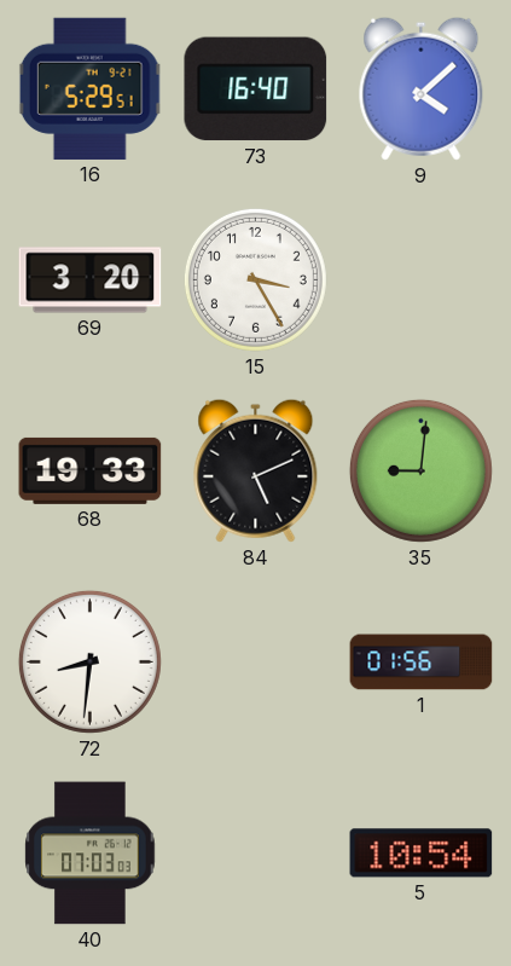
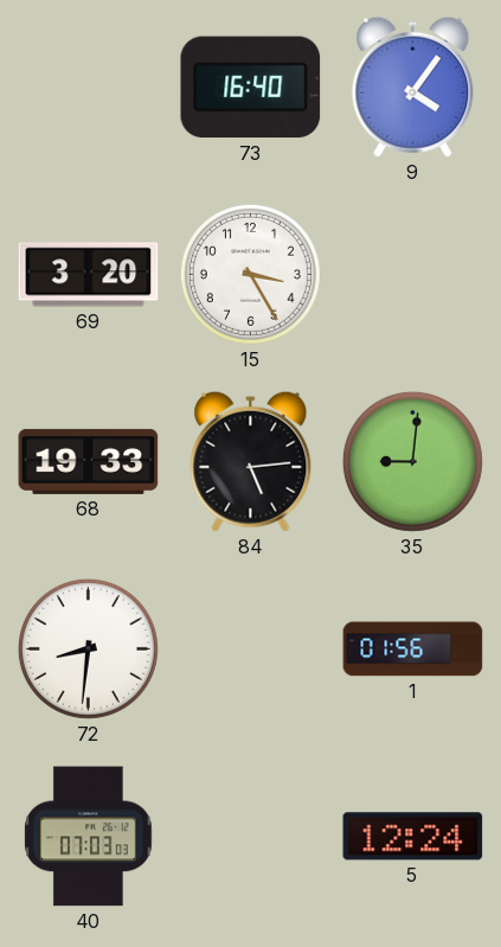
16: 5:29 -> none
9: 4:08 -> 4:06
84: 5:11 -> 5:14
5: 10:54 -> 12:24
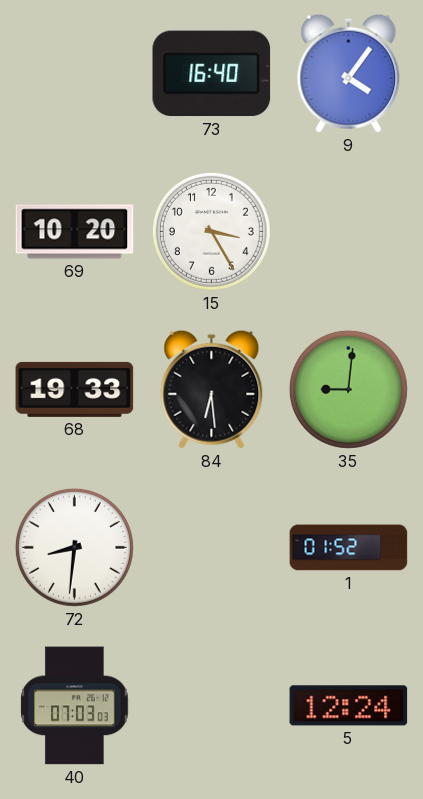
69: 3:20 -> 10:20
84: 5:14 -> 6:29
1: 01:56 -> 01:52
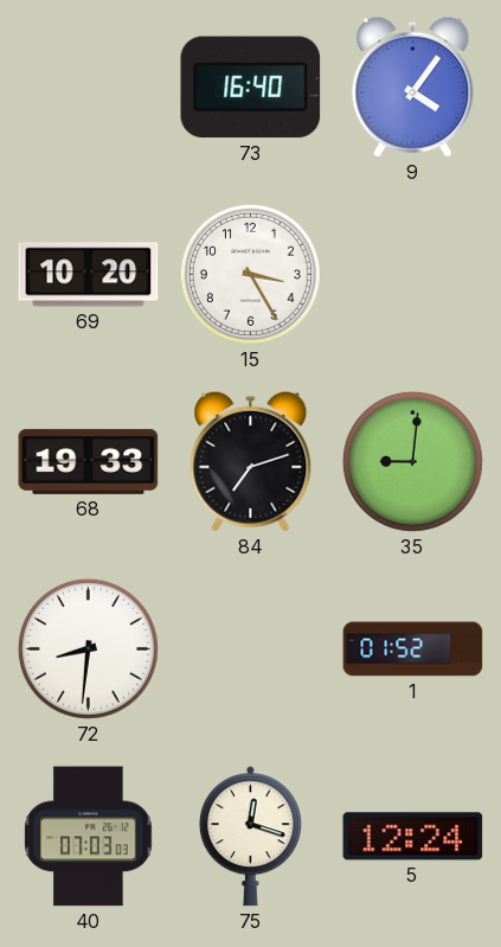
84: 6:29 -> 7:12
75: none -> 12:18
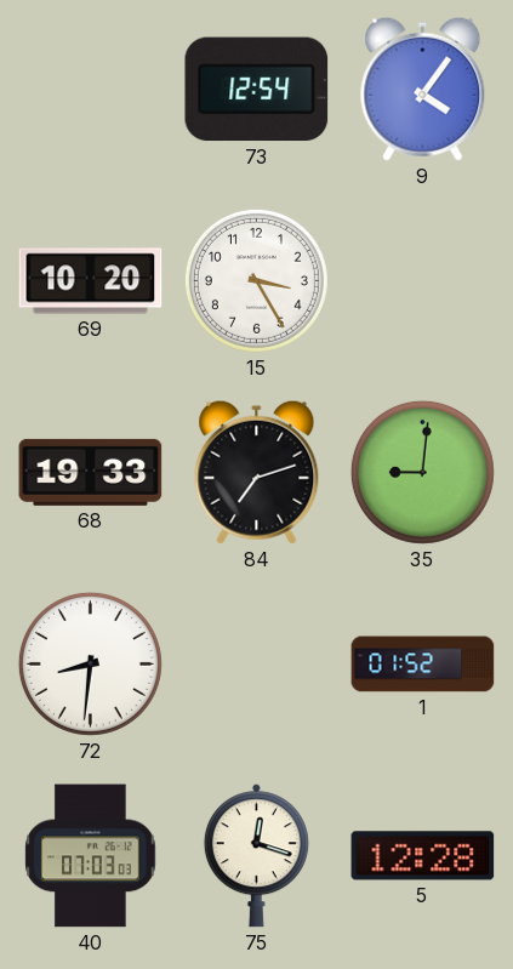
73: 16:40 -> 12:54
5: 12:24 -> 12:28
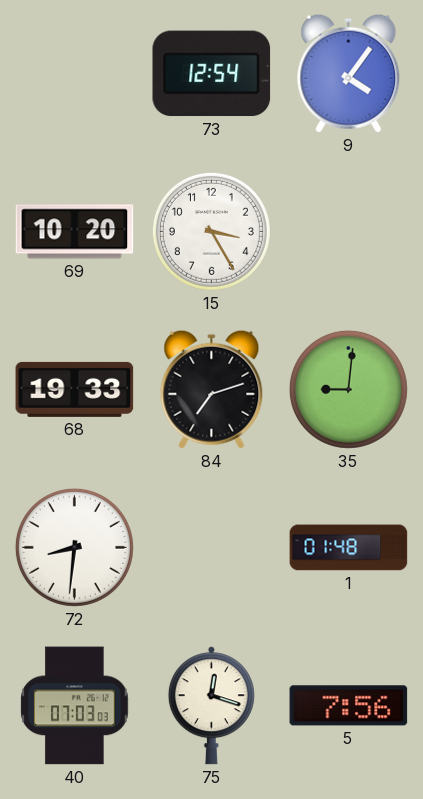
1: 01:52 -> 01:48
5: 12:28 -> 7:56
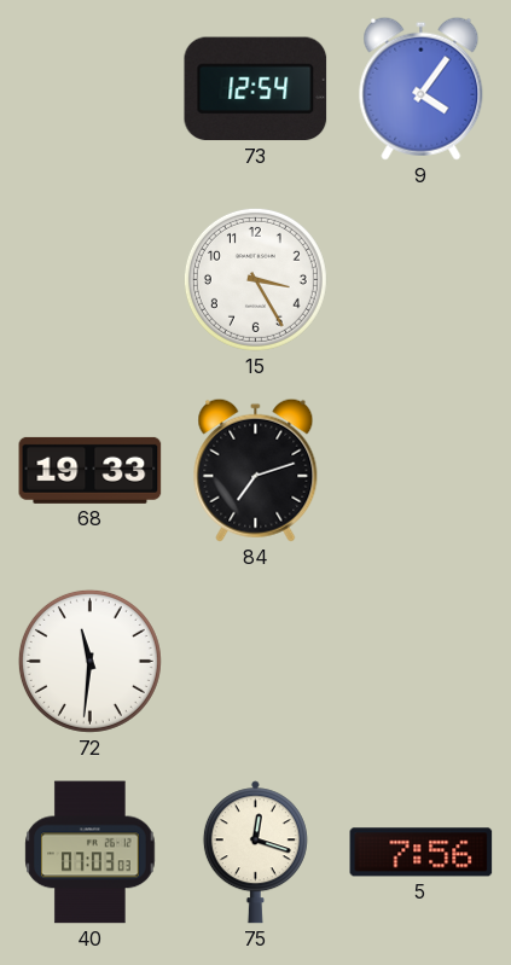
69: 10:20 -> none
35: 9:01 -> none
72: 8:31 -> 11:31
1: 01:48 -> none
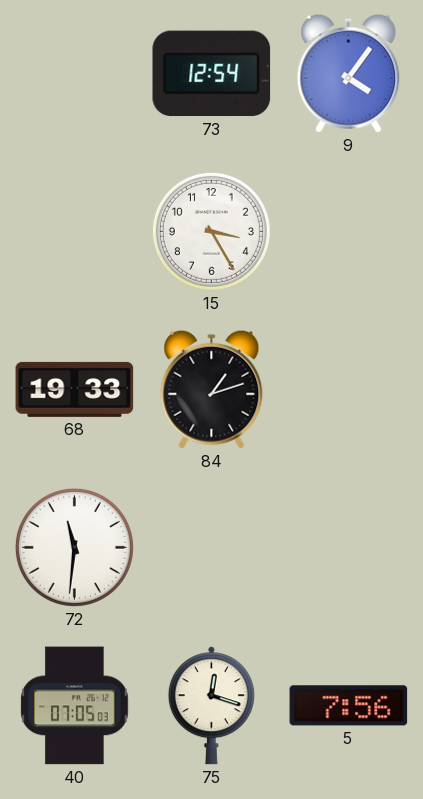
84: 7:12 -> 1:12
40: 07:03 -> 07:05
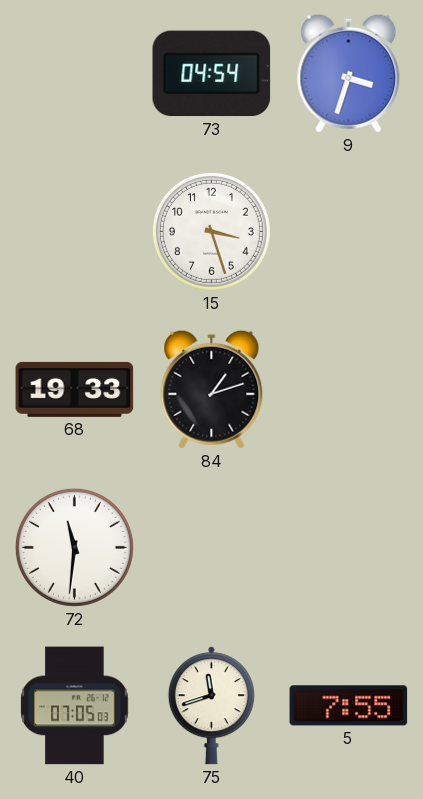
73: 12:54 -> 04:54
9: 4:06 -> 3:33
15: 3:25 -> 3:27
75: 12:18 -> 11:42
5: 7:56 -> 7:55
